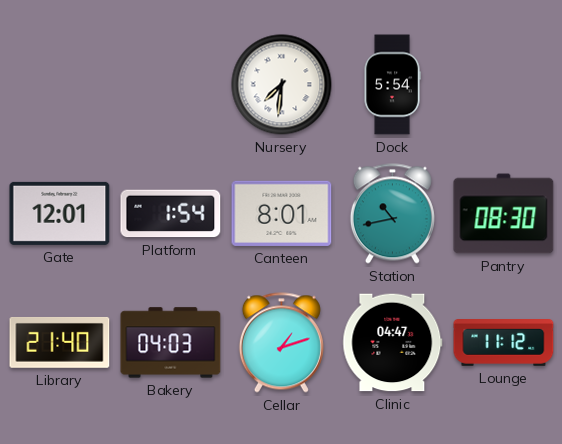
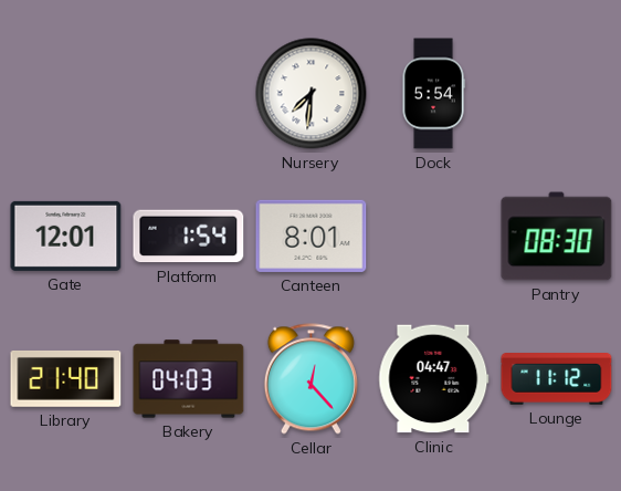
Station: 10:43 -> none
Cellar: 1:12 -> 12:23
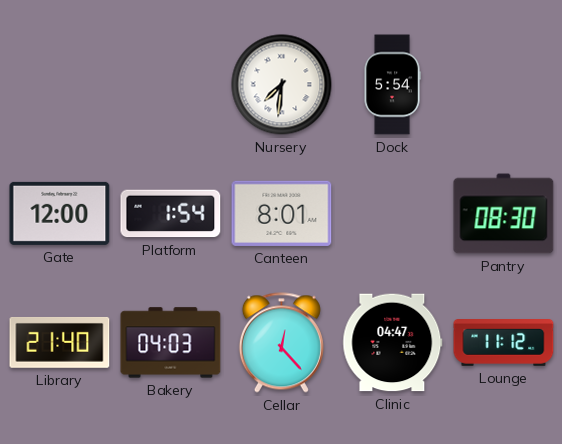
Gate: 12:01 -> 12:00
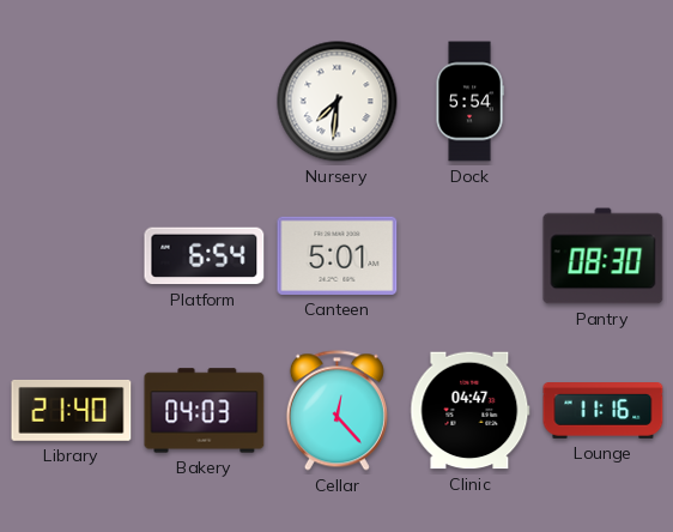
Gate: 12:00 -> none
Platform: 1:54 -> 6:54
Canteen: 8:01 -> 5:01
Lounge: 11:12 -> 11:16
